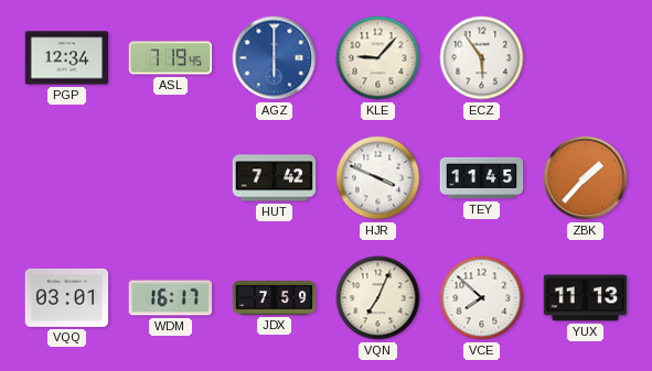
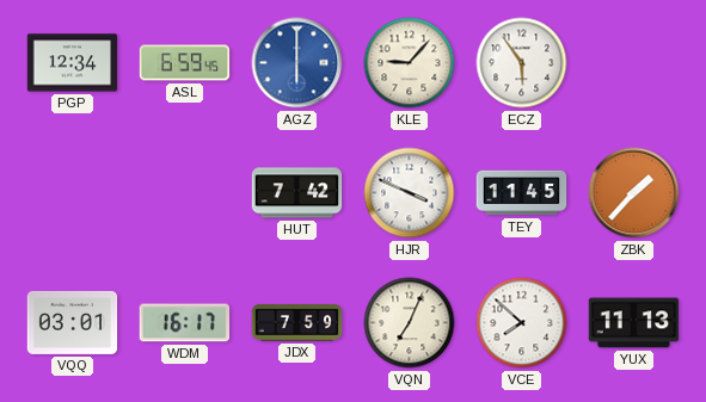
ASL: 7:19 -> 6:59
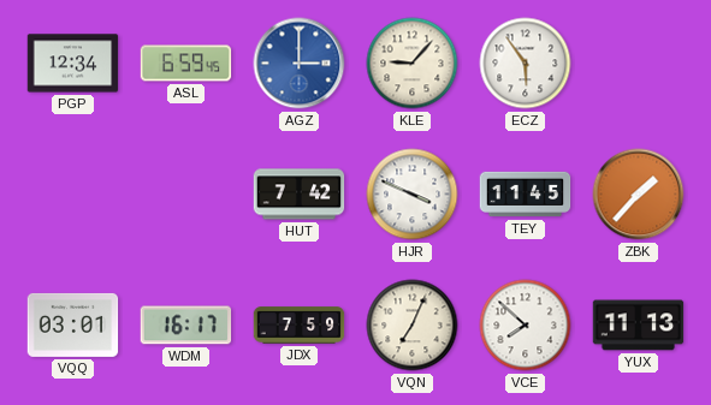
AGZ: 6:00 -> 3:00
